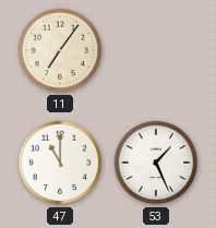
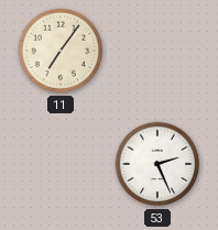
47: 11:00 -> none
53: 1:26 -> 2:26
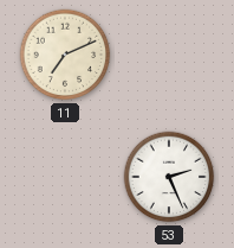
11: 7:06 -> 7:11
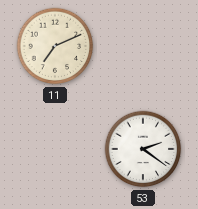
53: 2:26 -> 2:21
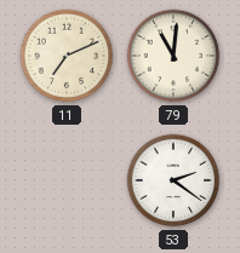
79: none -> 11:01
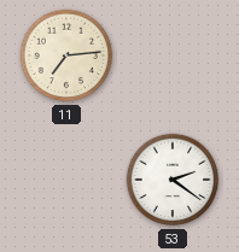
11: 7:11 -> 7:14
79: 11:01 -> none
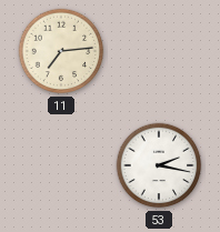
53: 2:21 -> 2:17
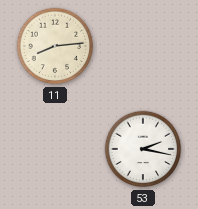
11: 7:14 -> 8:14
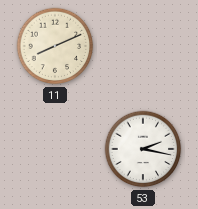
11: 8:14 -> 8:11
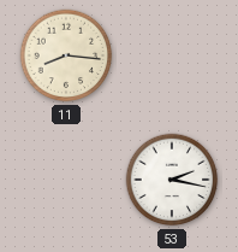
11: 8:11 -> 8:16
